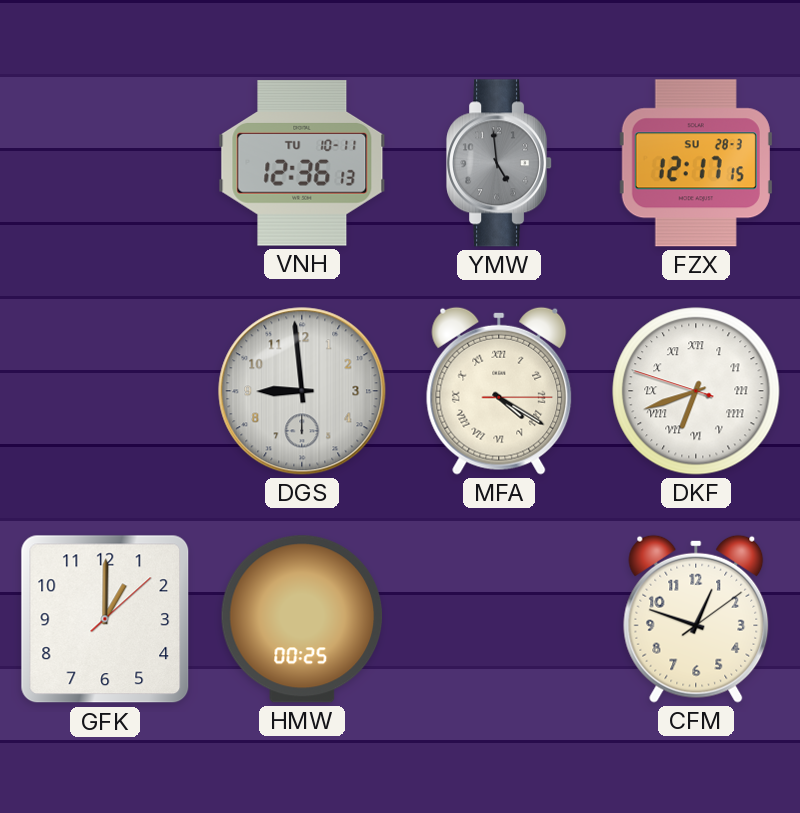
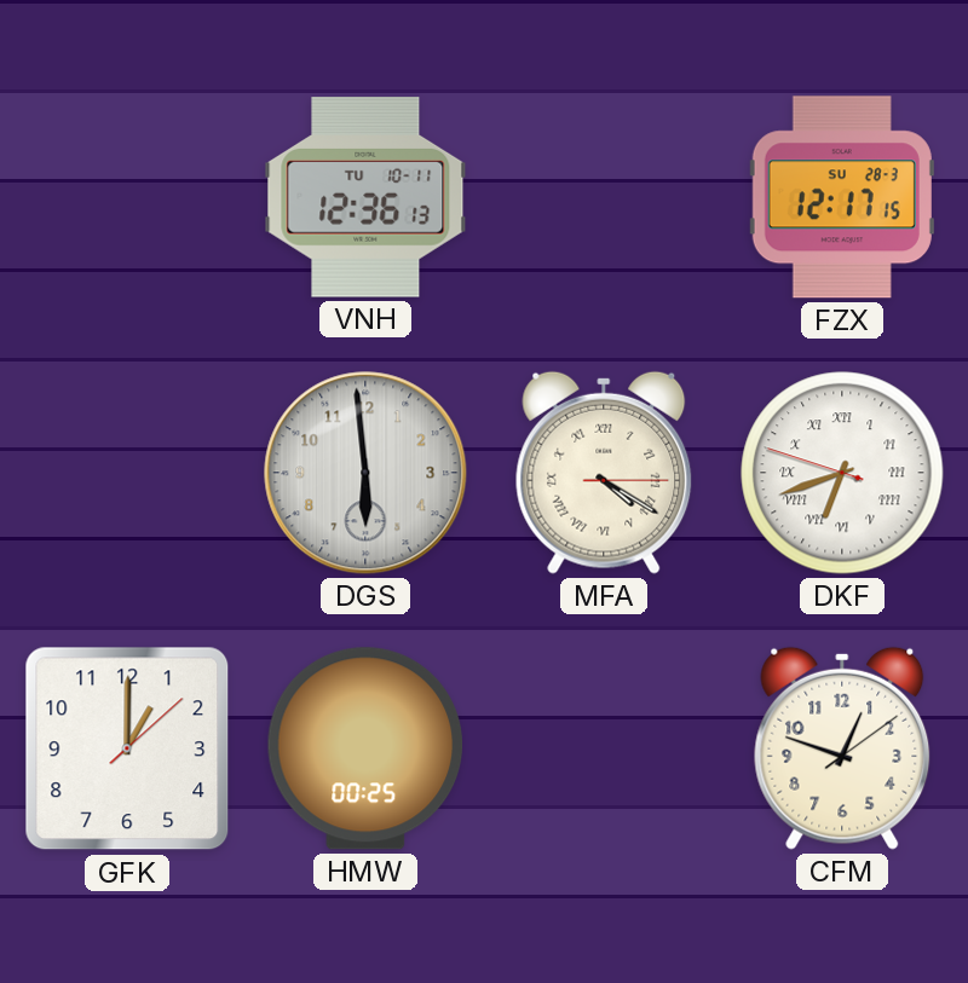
YMW: 4:59 -> none
DGS: 8:59 -> 5:59
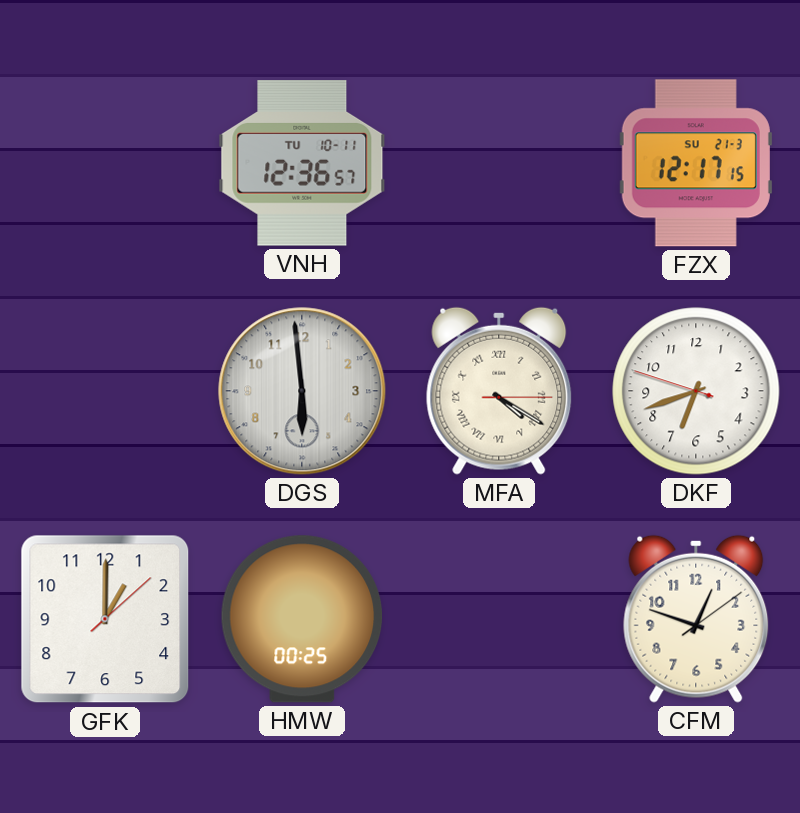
VNH: 12:36:13 -> 12:36:57
FZX date: SU 28-3 -> SU 21-3
DKF numerals: Roman -> Arabic
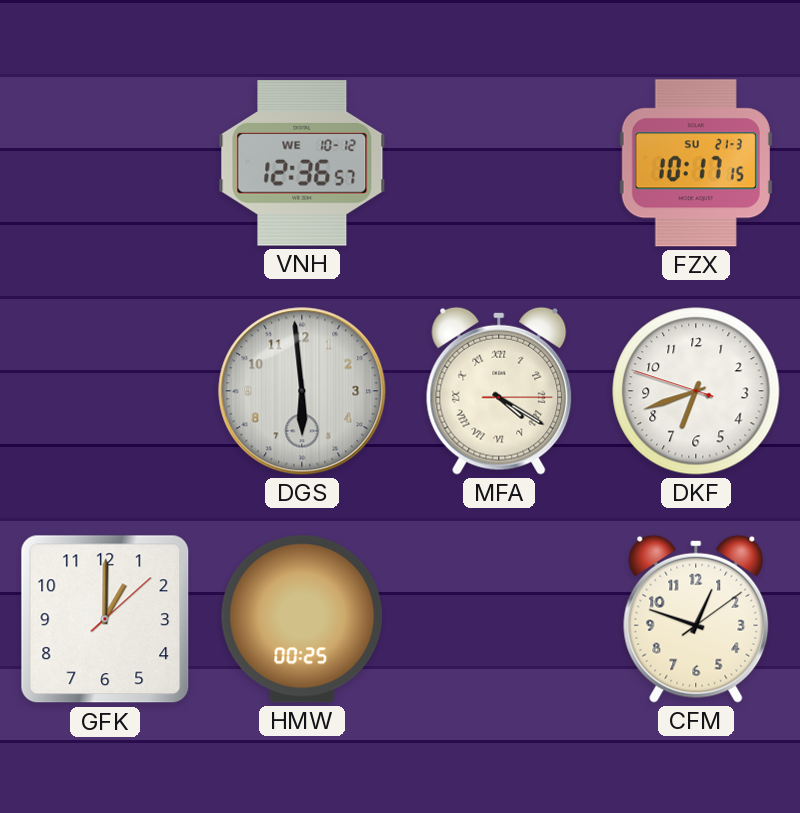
VNH date: TU 10-11 -> WE 10-12
FZX: 12:17 -> 10:17
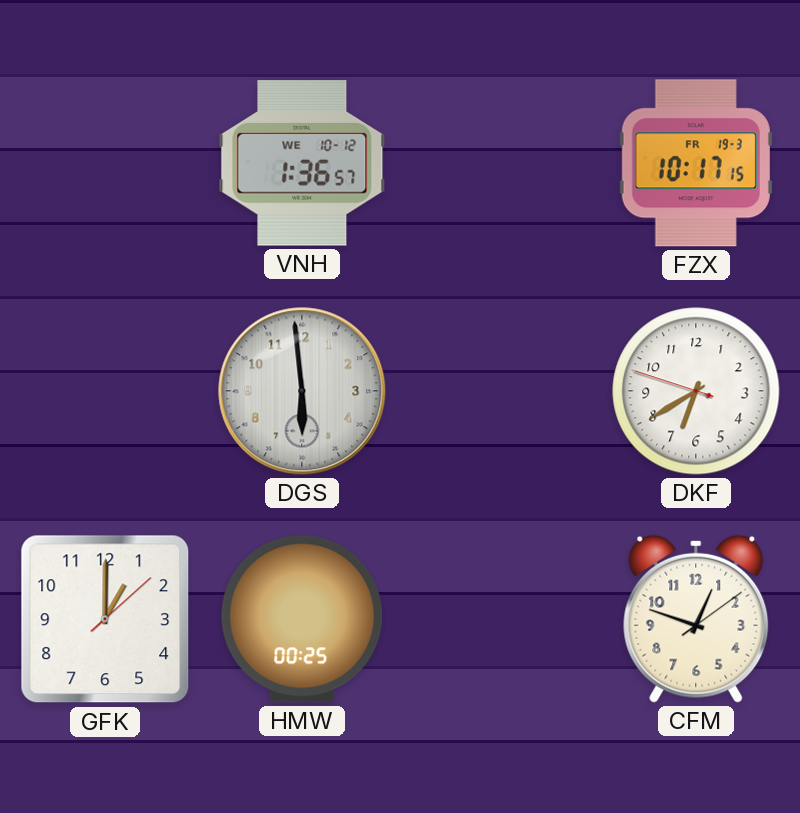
VNH: 12:36 -> 1:36
FZX date: SU 21-3 -> FR 19-3
MFA: 4:20 -> none
DKF: 6:41 -> 6:39
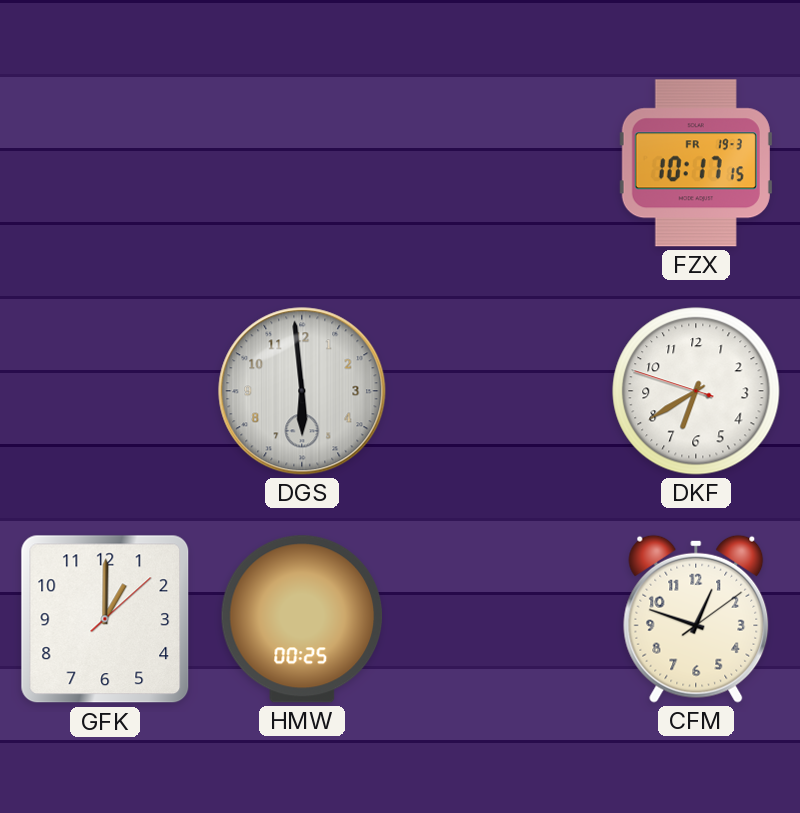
VNH: 1:36 -> none
